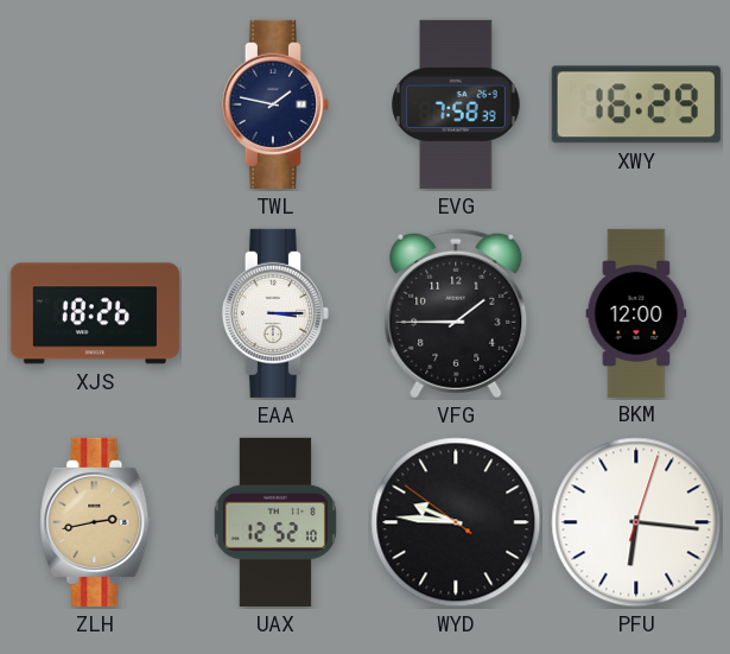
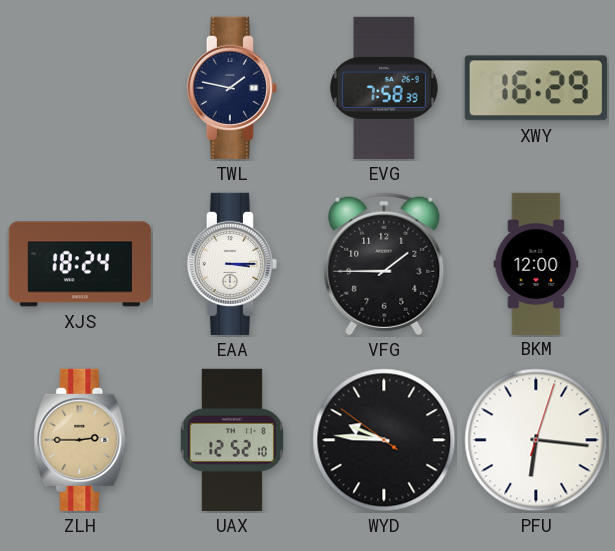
XJS: 18:26 -> 18:24
ZLH: 2:43 -> 2:45
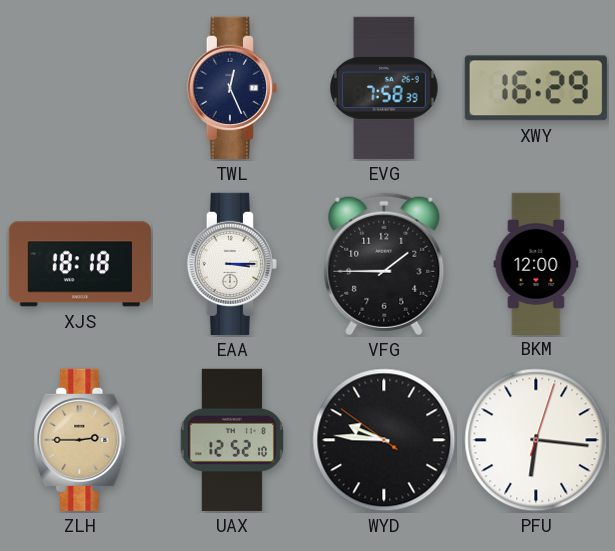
TWL: 1:47 -> 12:26
XJS: 18:24 -> 18:18
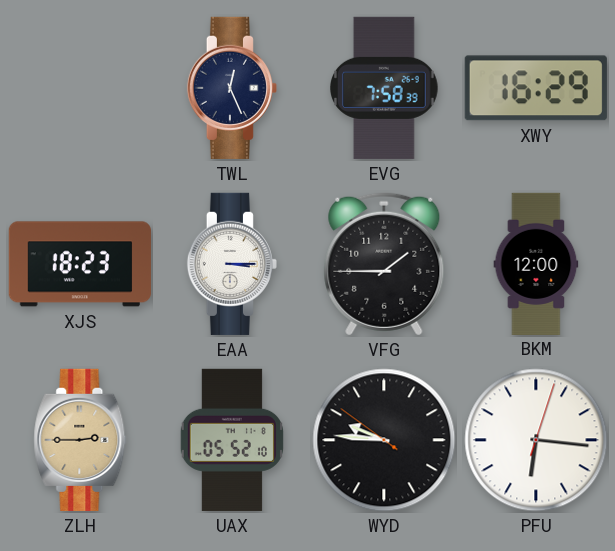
XJS: 18:18 -> 18:23
UAX: 12:52 -> 05:52
